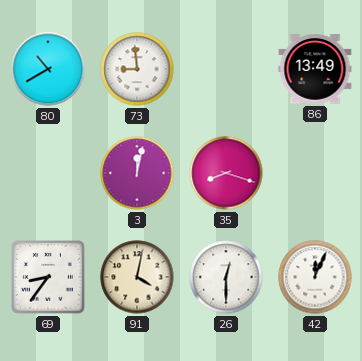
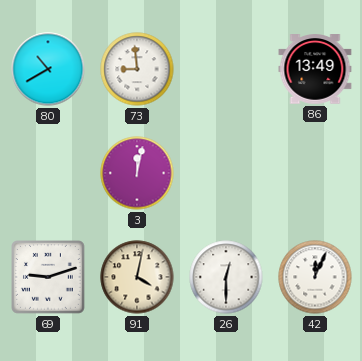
35: 8:18 -> none
69: 8:36 -> 9:12
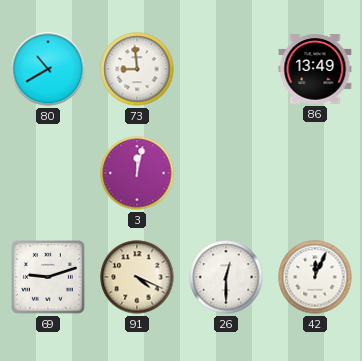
91: 4:02 -> 4:19
